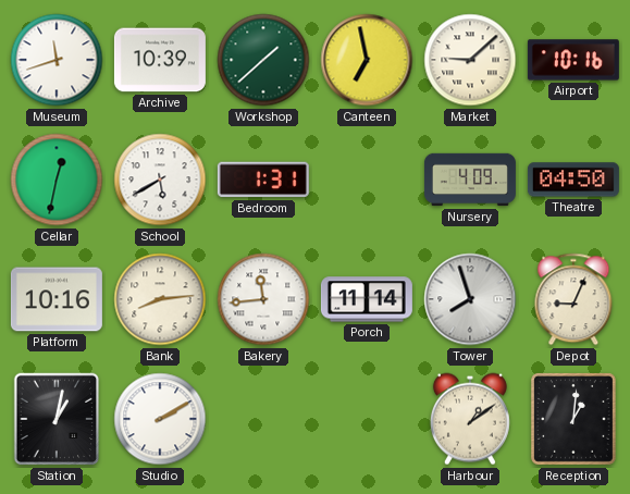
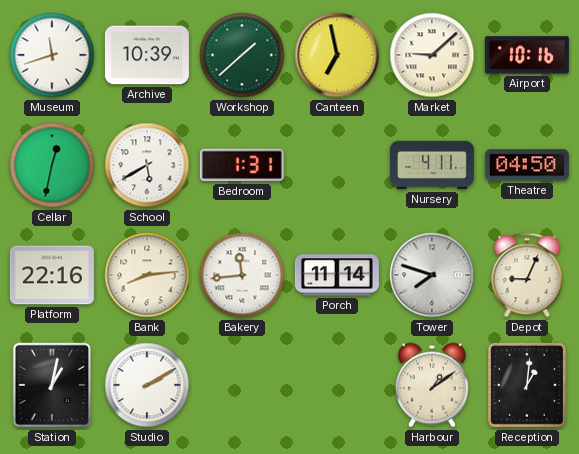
Nursery: 4:09 -> 4:11
Platform: 10:16 -> 22:16
Tower: 7:57 -> 7:48
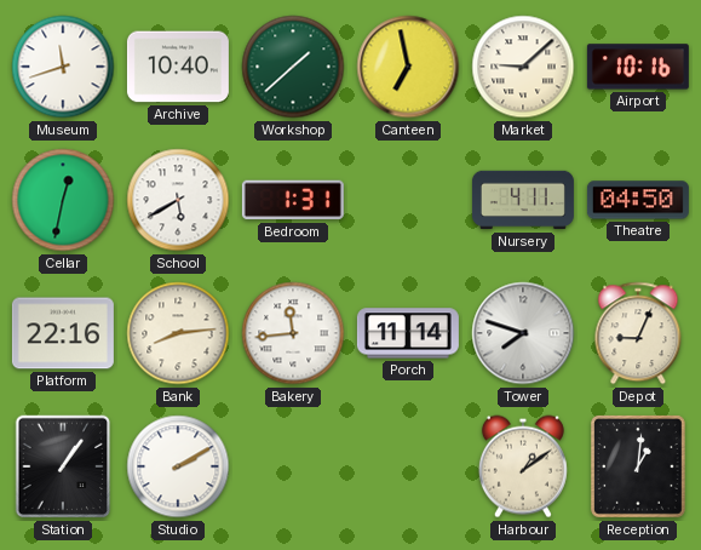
Archive: 10:39 -> 10:40
Station: 1:02 -> 1:06
